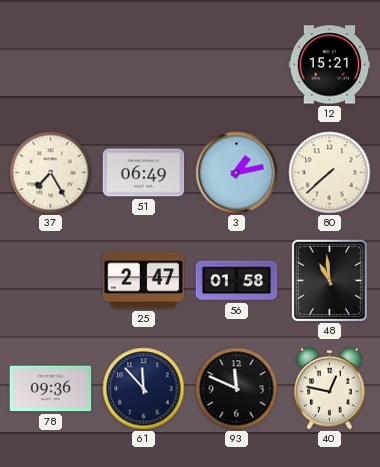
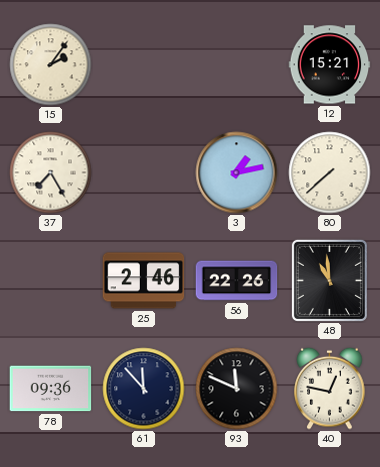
15: none -> 2:06
51: 06:49 -> none
25: 2:47 -> 2:46
56: 01:58 -> 22:26
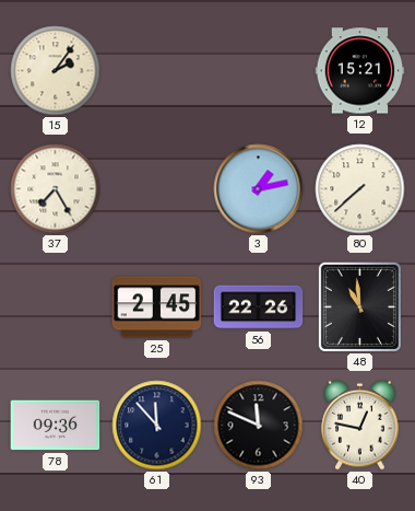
25: 2:46 -> 2:45
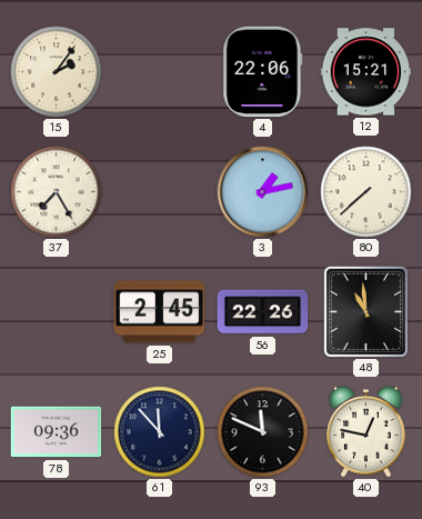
4: none -> 22:06
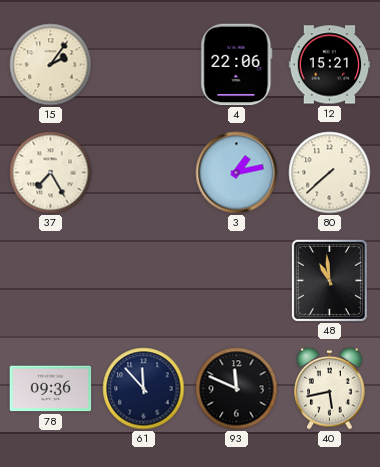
25: 2:45 -> none
56: 22:26 -> none
40: 12:47 -> 5:43
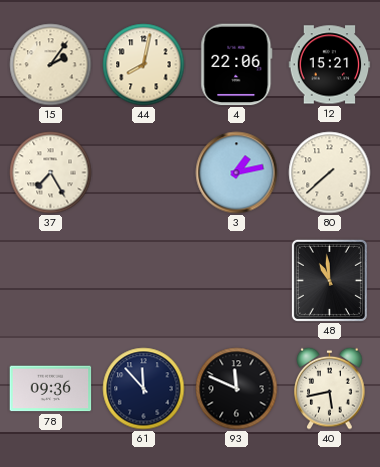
44: none -> 8:02
